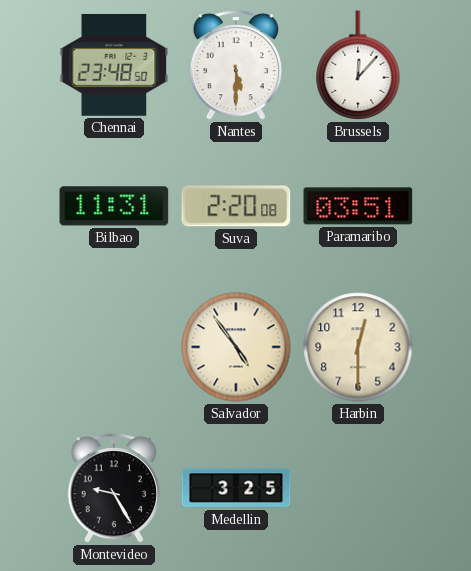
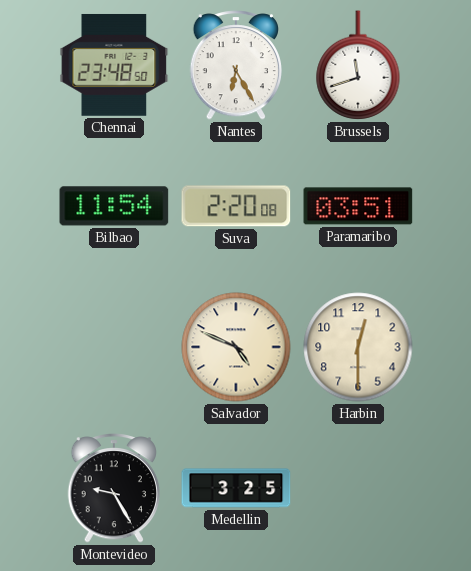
Nantes: 5:30 -> 6:25
Brussels: 12:07 -> 11:42
Bilbao: 11:31 -> 11:54
Salvador: 4:54 -> 4:49
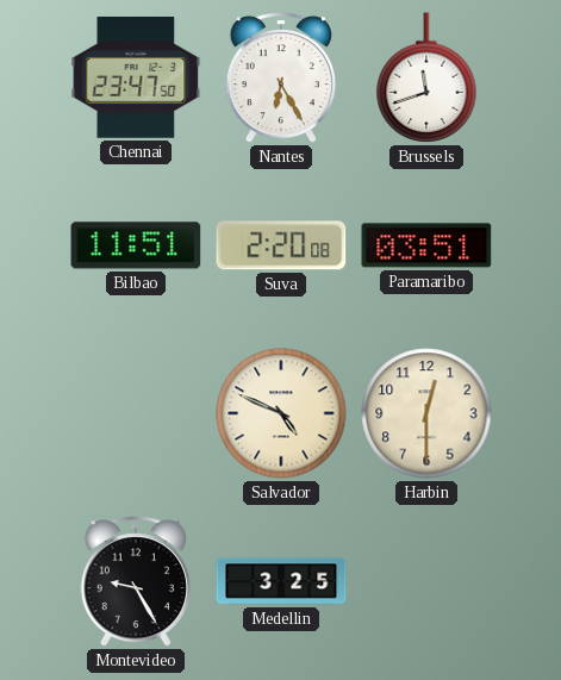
Chennai: 23:48 -> 23:47
Bilbao: 11:54 -> 11:51
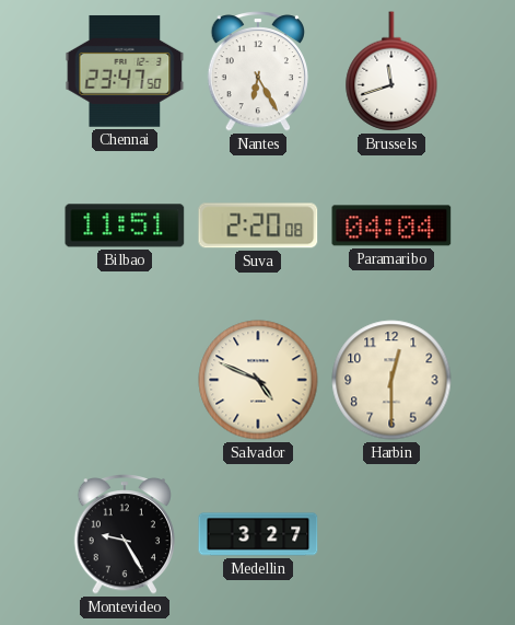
Paramaribo: 03:51 -> 04:04
Medellin: 3:25 -> 3:27
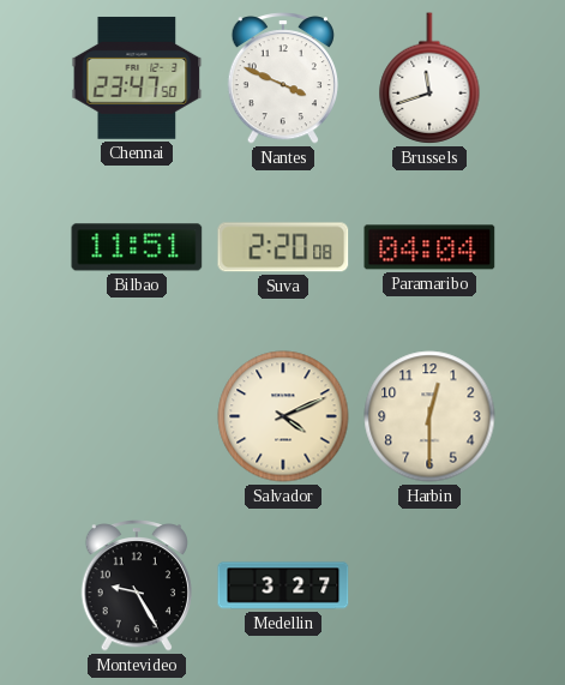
Nantes: 6:25 -> 3:49
Salvador: 4:49 -> 4:11
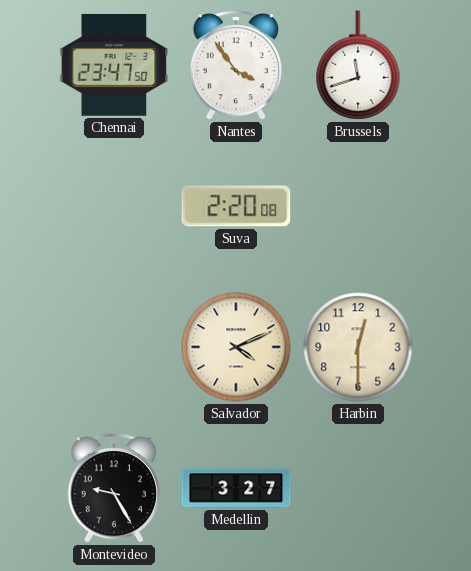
Nantes: 3:49 -> 3:54
Bilbao: 11:51 -> none
Paramaribo: 04:04 -> none
